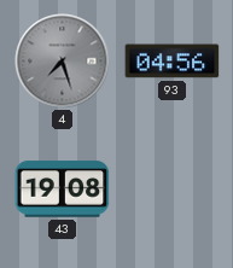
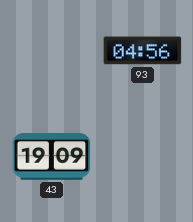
4: 7:27 -> none
43: 19:08 -> 19:09
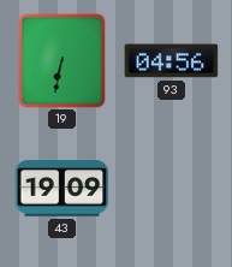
19: none -> 6:32
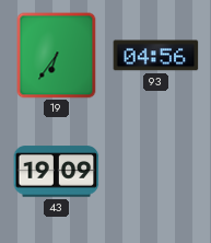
19: 6:32 -> 6:36
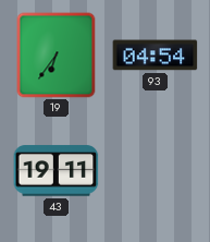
93: 04:56 -> 04:54
43: 19:09 -> 19:11
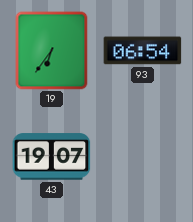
93: 04:54 -> 06:54
43: 19:11 -> 19:07
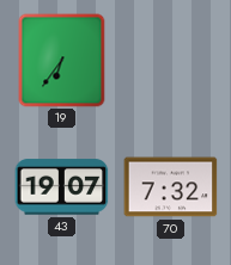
93: 06:54 -> none
70: none -> 7:32
